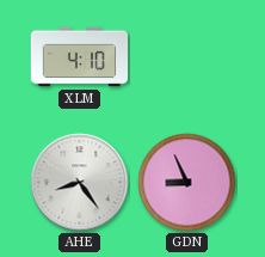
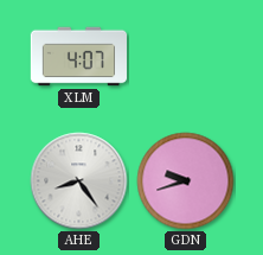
XLM: 4:10 -> 4:07
GDN: 8:56 -> 9:42
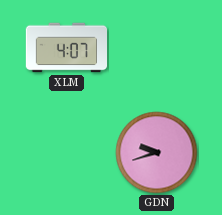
AHE: 8:24 -> none
